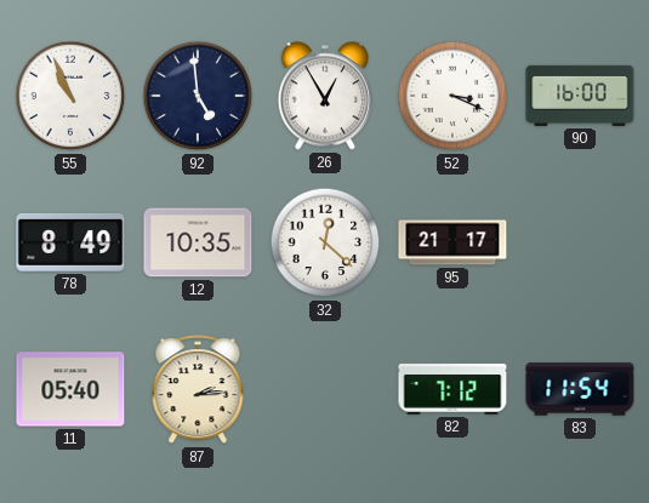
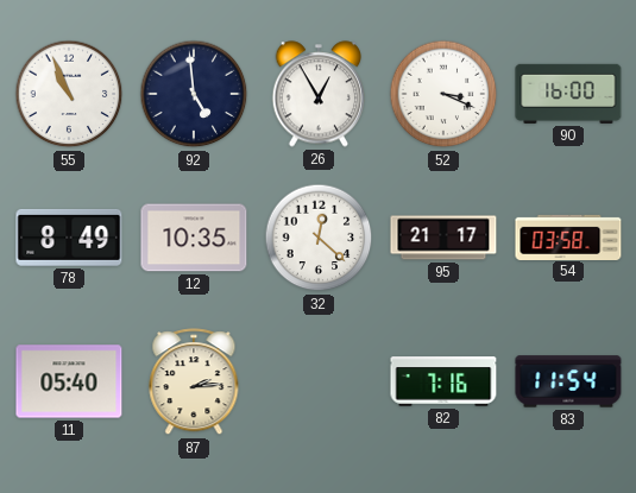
54: none -> 03:58
82: 7:12 -> 7:16
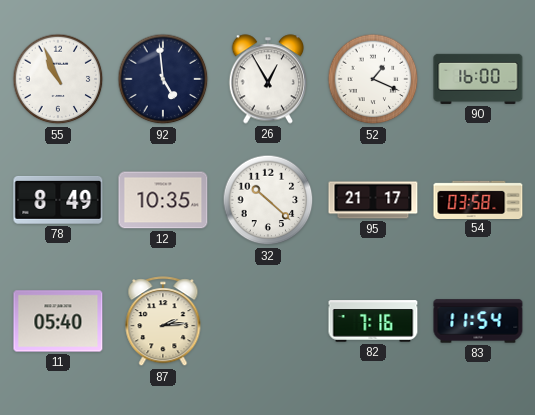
52: 3:19 -> 1:19
32: 12:22 -> 10:22
